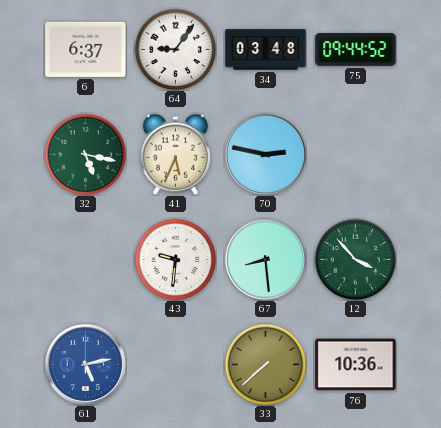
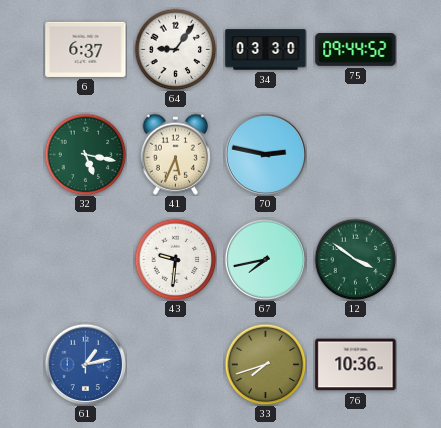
34: 03:48 -> 03:30
67: 8:29 -> 7:43
12: 3:53 -> 3:51
61: 5:13 -> 1:13
33: 7:38 -> 7:42
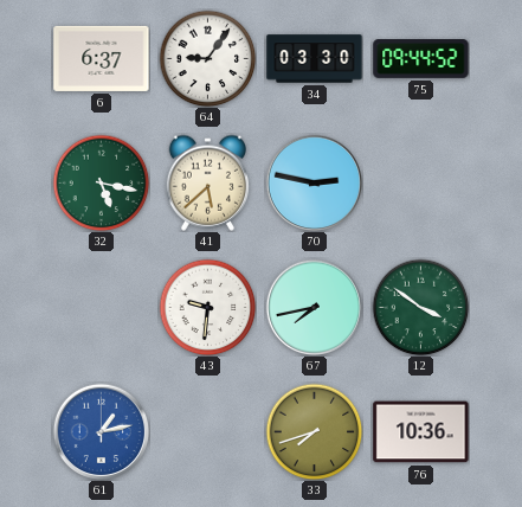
41: 5:34 -> 5:38
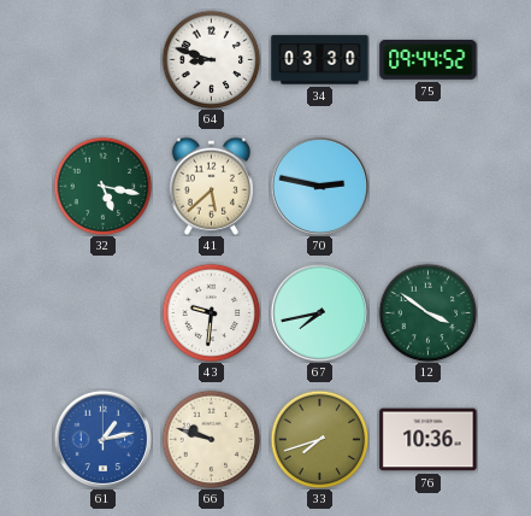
6: 6:37 -> none
64: 9:06 -> 8:48
66: none -> 9:48
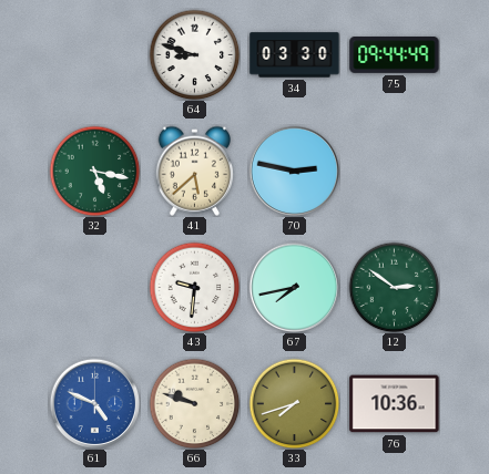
75: 09:44:52 -> 09:44:49
12: 3:51 -> 2:51
61: 1:13 -> 4:49
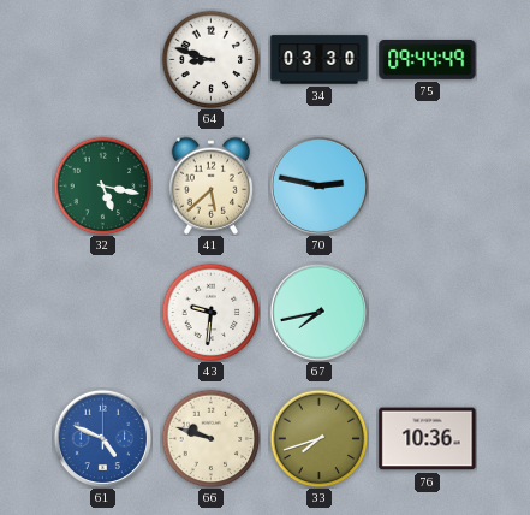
12: 2:51 -> none
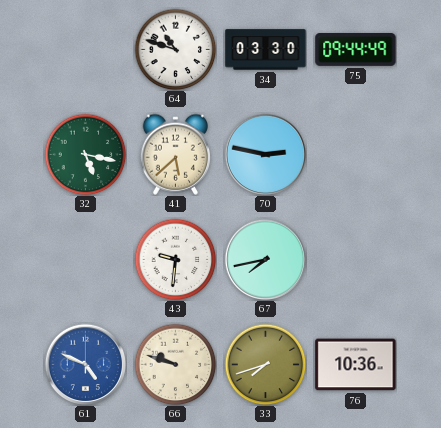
64: 8:48 -> 10:48
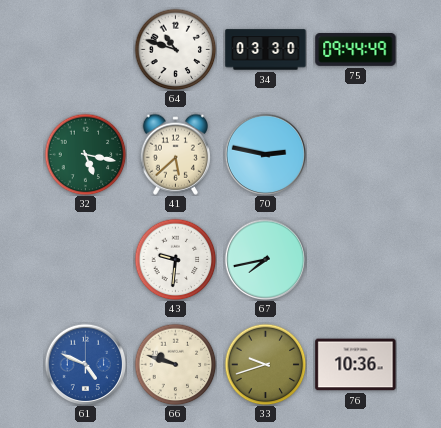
33: 7:42 -> 9:42
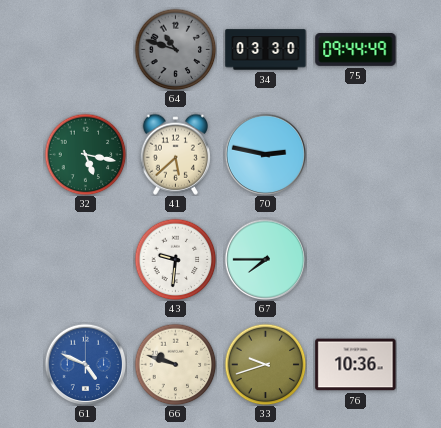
64 dial: white -> grey
67: 7:43 -> 7:45
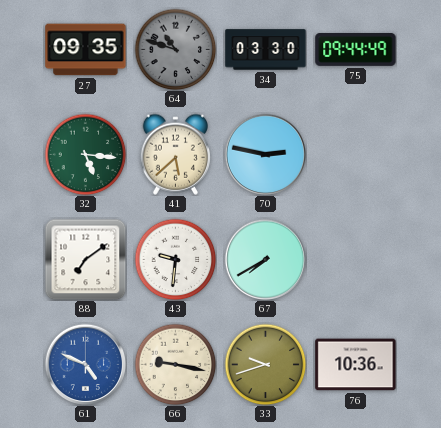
27: none -> 09:35
32: 5:17 -> 5:16
88: none -> 7:09
67: 7:45 -> 7:40
66: 9:48 -> 9:17
